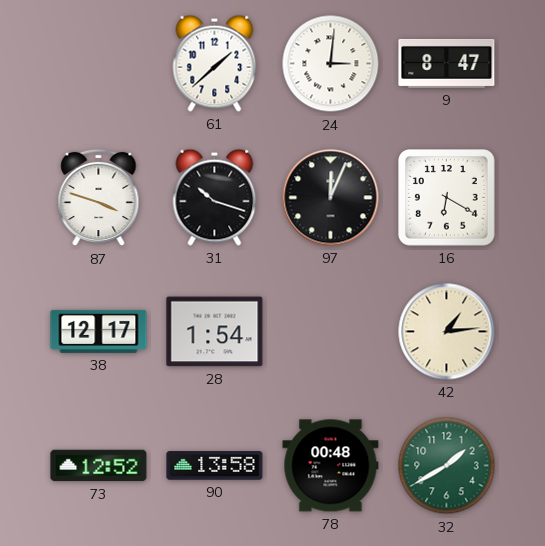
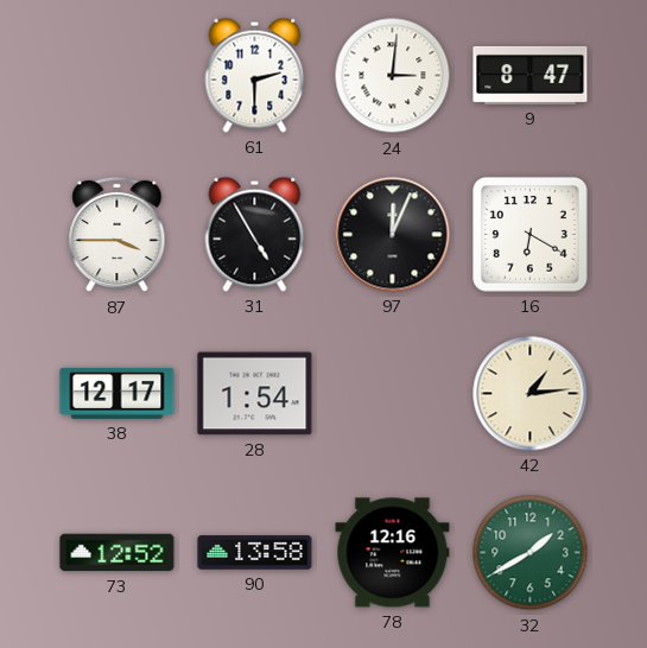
61: 1:38 -> 2:30
87: 3:48 -> 3:45
31: 10:18 -> 4:55
78: 00:48 -> 12:16
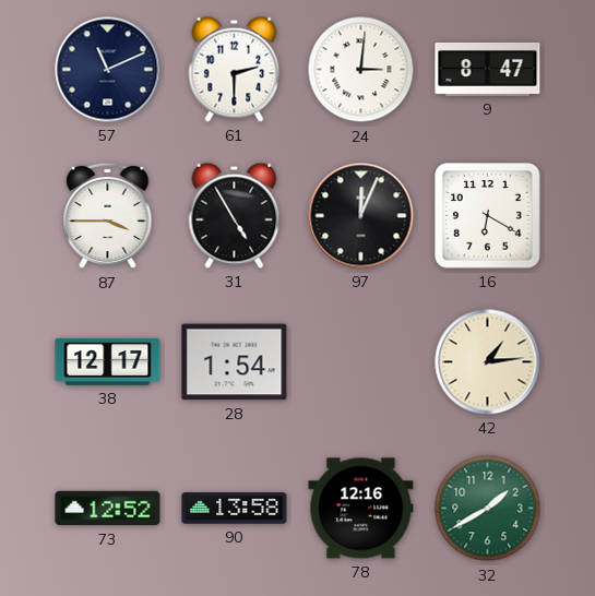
57: none -> 11:11
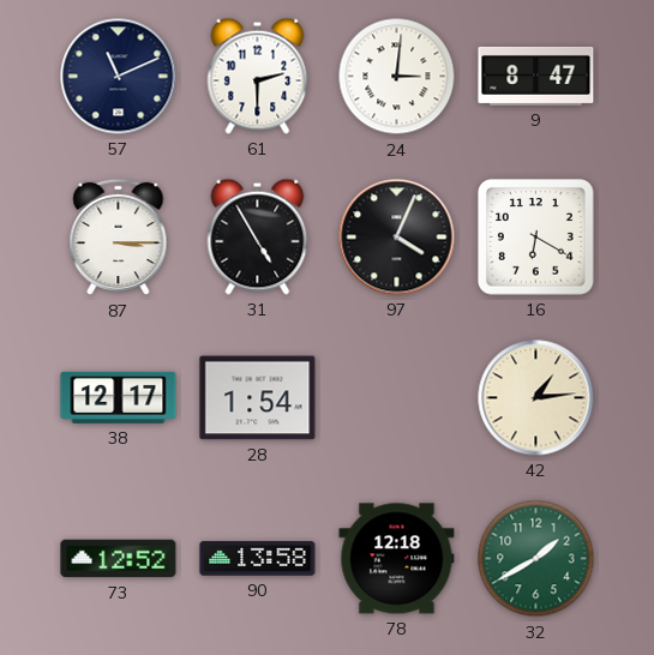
87: 3:45 -> 3:15
97: 12:04 -> 4:04
78: 12:16 -> 12:18
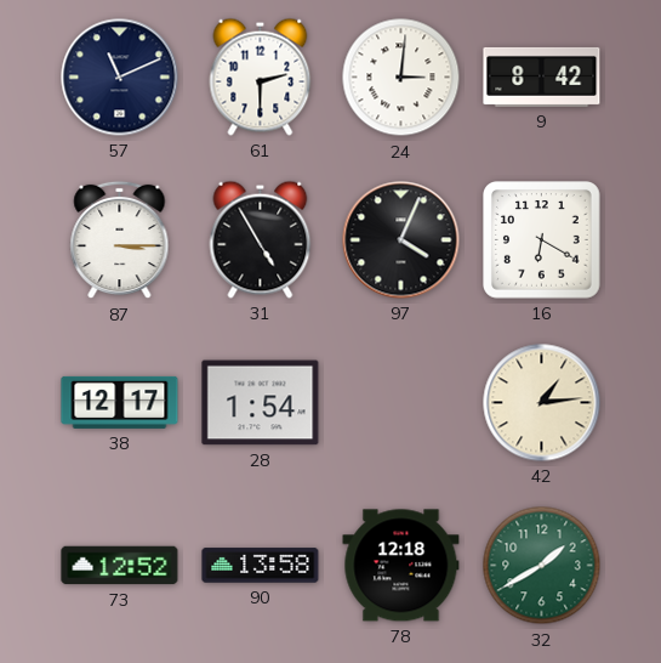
9: 8:47 -> 8:42
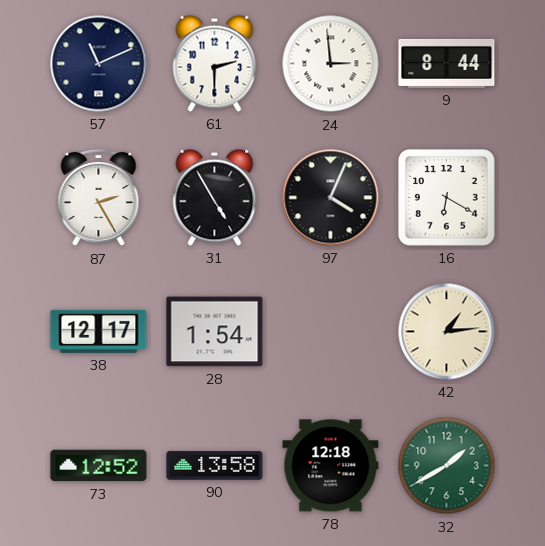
24: 3:01 -> 2:59
9: 8:42 -> 8:44
87: 3:15 -> 2:25
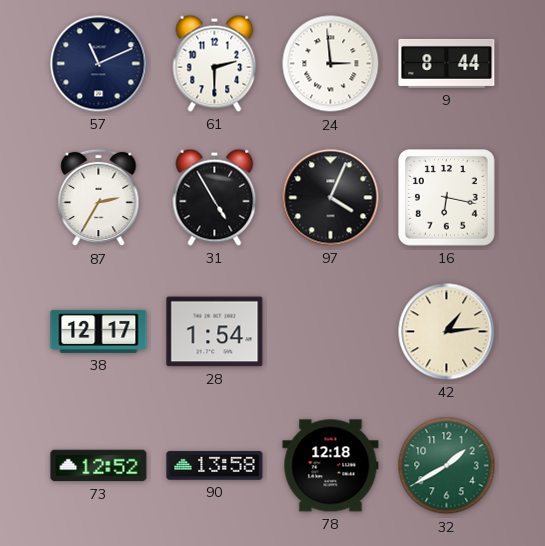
87: 2:25 -> 2:35
16: 6:20 -> 6:17
